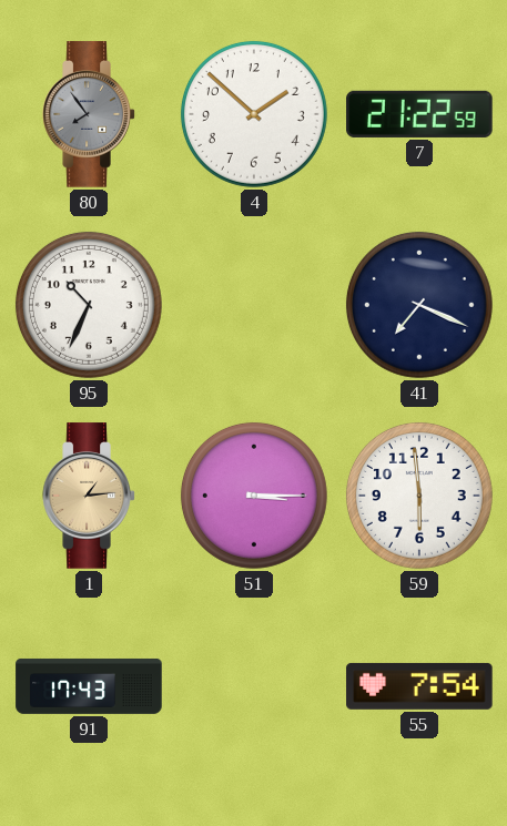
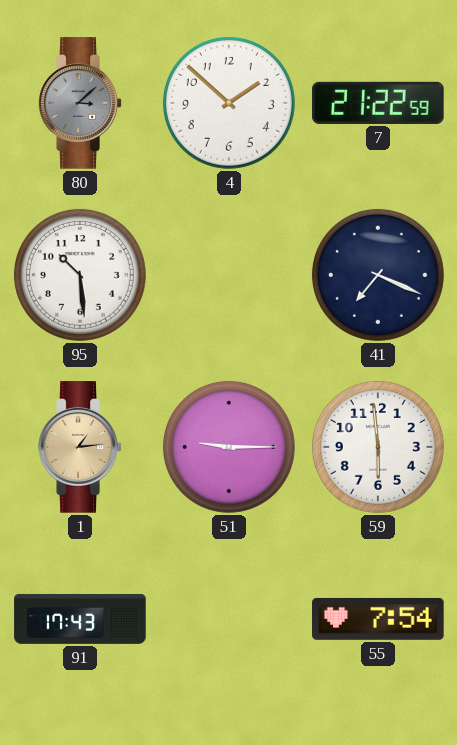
80: 7:54 -> 3:08
95: 10:34 -> 10:29
51: 3:15 -> 9:15
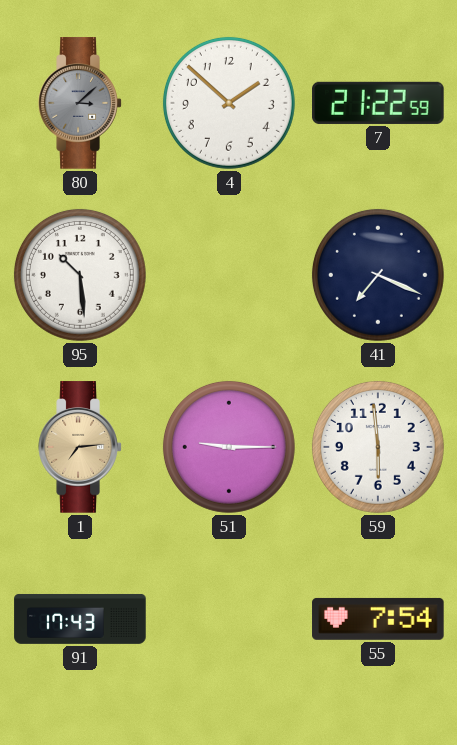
1: 1:14 -> 7:14
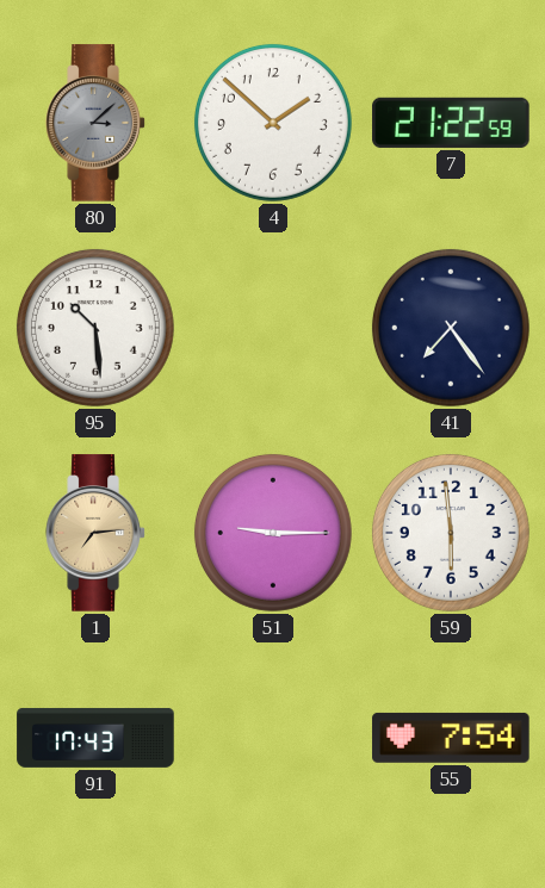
41: 7:19 -> 7:24
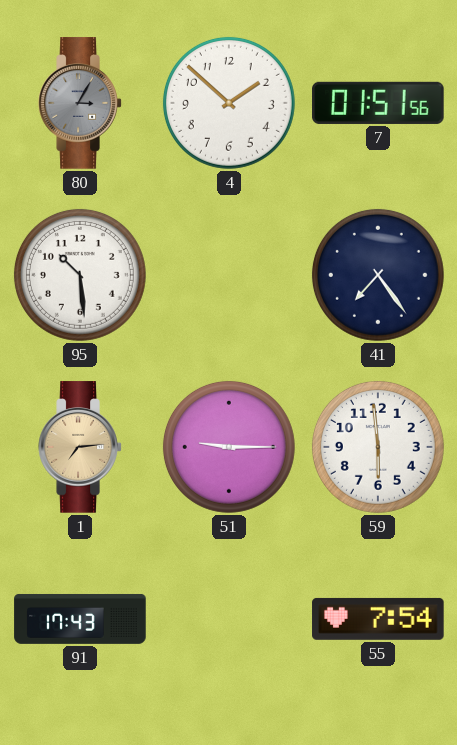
80: 3:08 -> 3:05
7: 21:22 -> 01:51
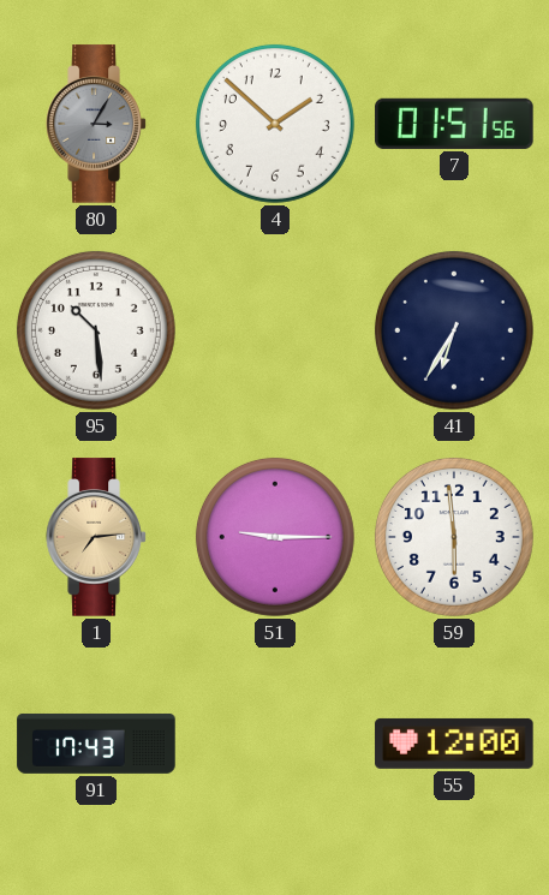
41: 7:24 -> 6:35
55: 7:54 -> 12:00
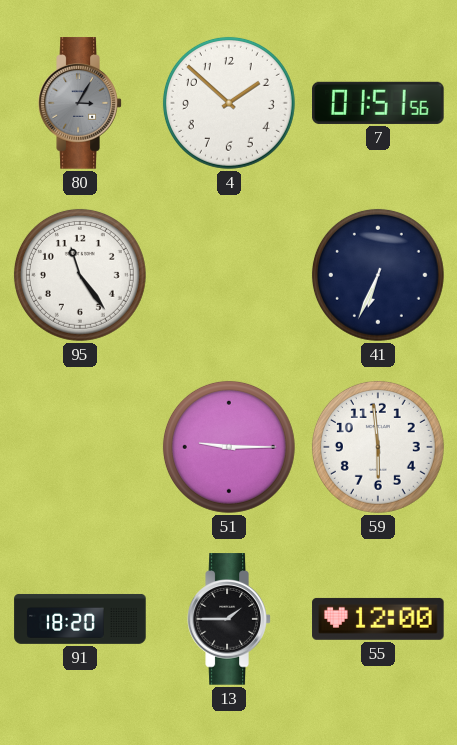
95: 10:29 -> 11:24
41: 6:35 -> 6:34
1: 7:14 -> none
91: 17:43 -> 18:20
13: none -> 1:45
